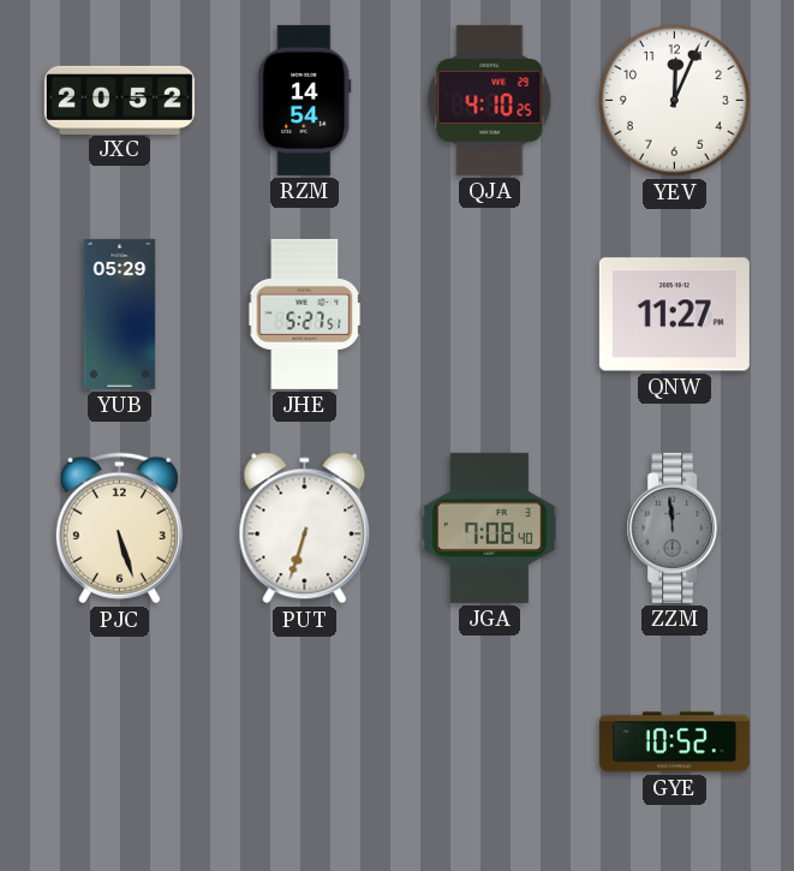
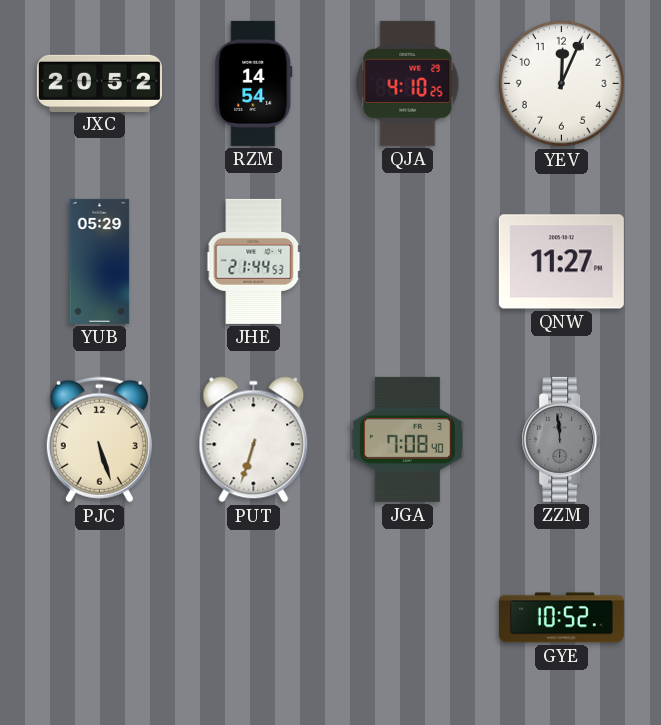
JHE: 5:27 -> 21:44
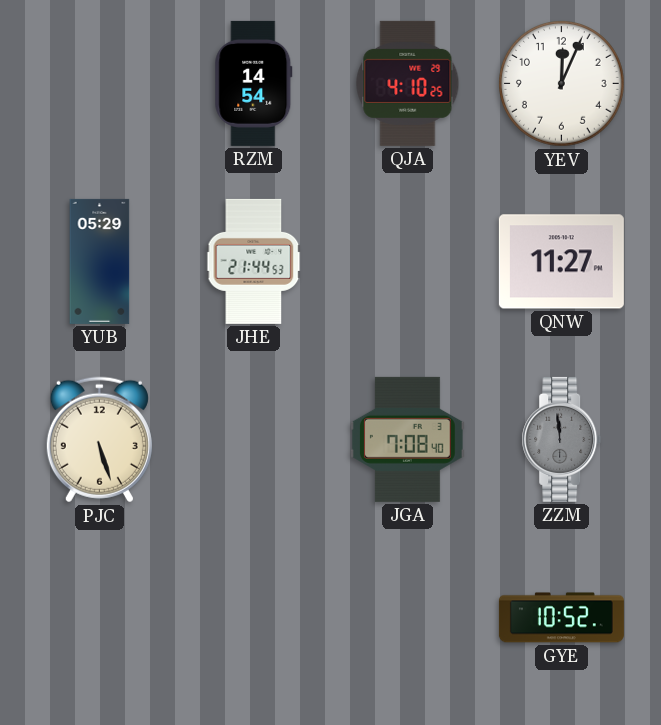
JXC: 20:52 -> none
PUT: 6:33 -> none
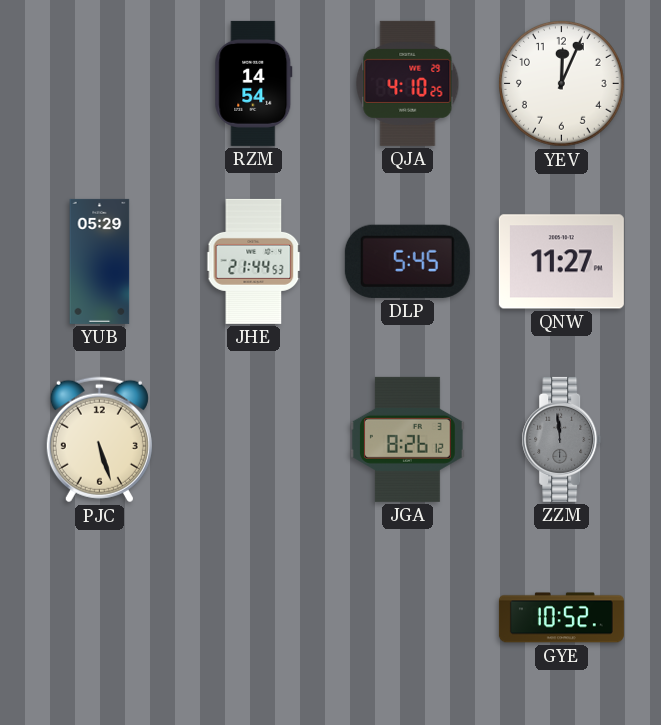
DLP: none -> 5:45
JGA: 7:08 -> 8:26
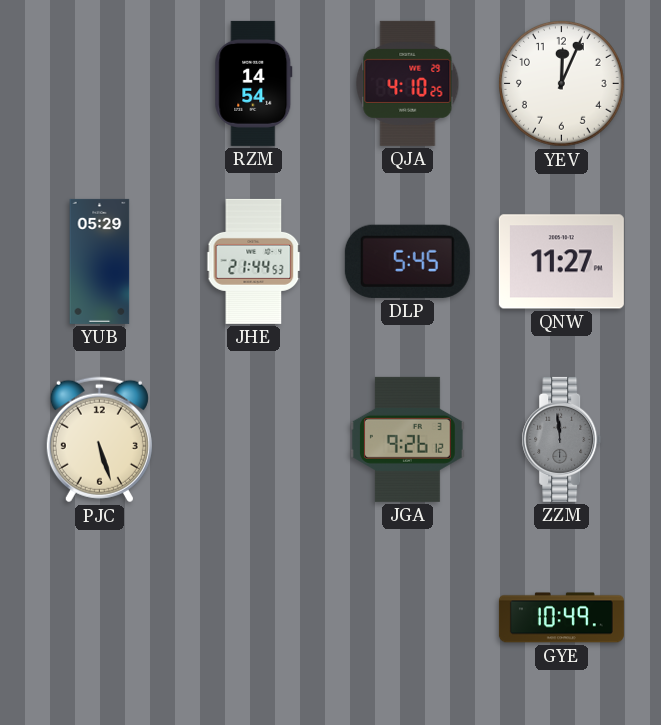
JGA: 8:26 -> 9:26
GYE: 10:52 -> 10:49
